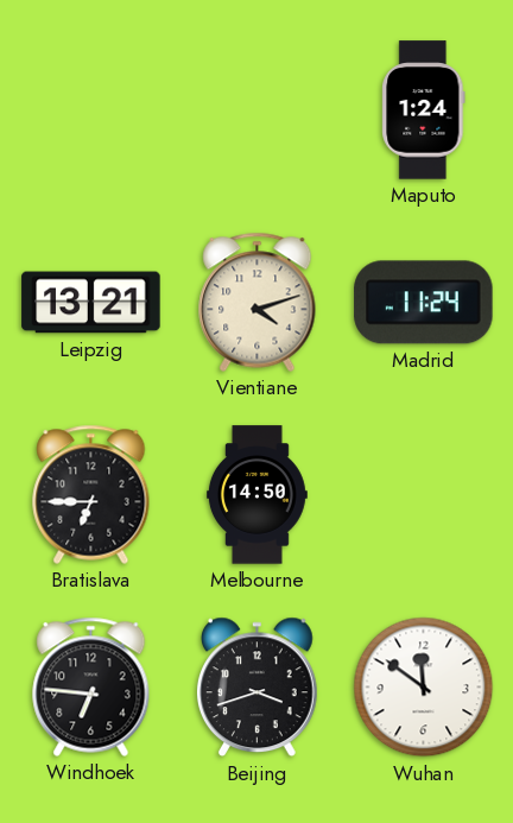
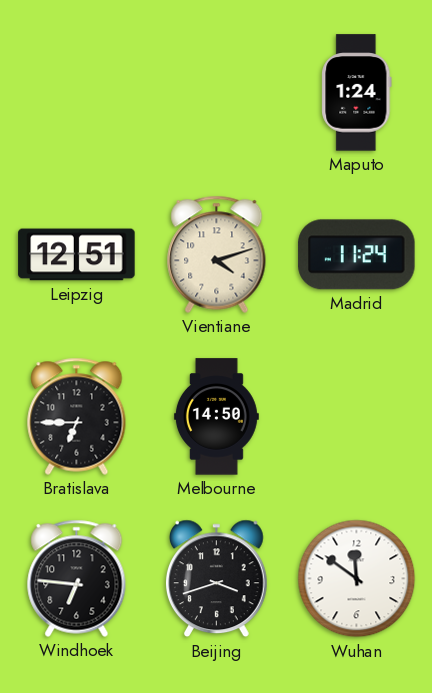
Leipzig: 13:21 -> 12:51
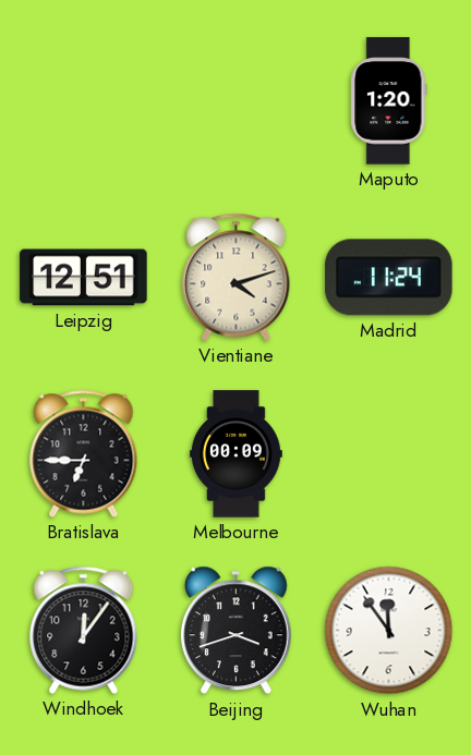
Maputo: 1:24 -> 1:20
Melbourne: 14:50 -> 00:09
Windhoek: 6:46 -> 12:06
Wuhan: 11:51 -> 11:54
